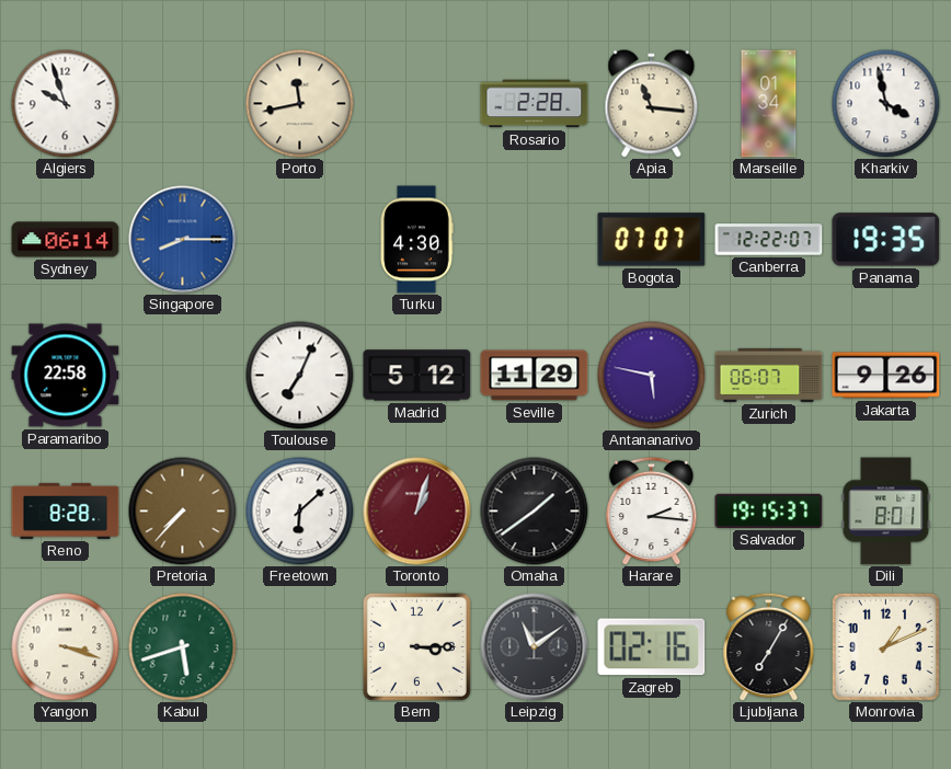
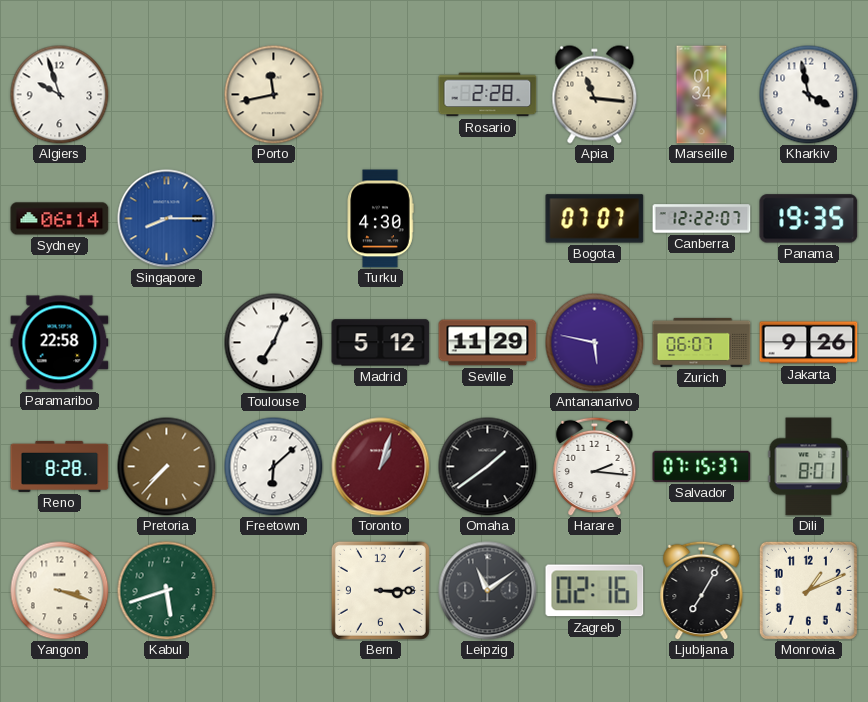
Salvador: 19:15 -> 07:15
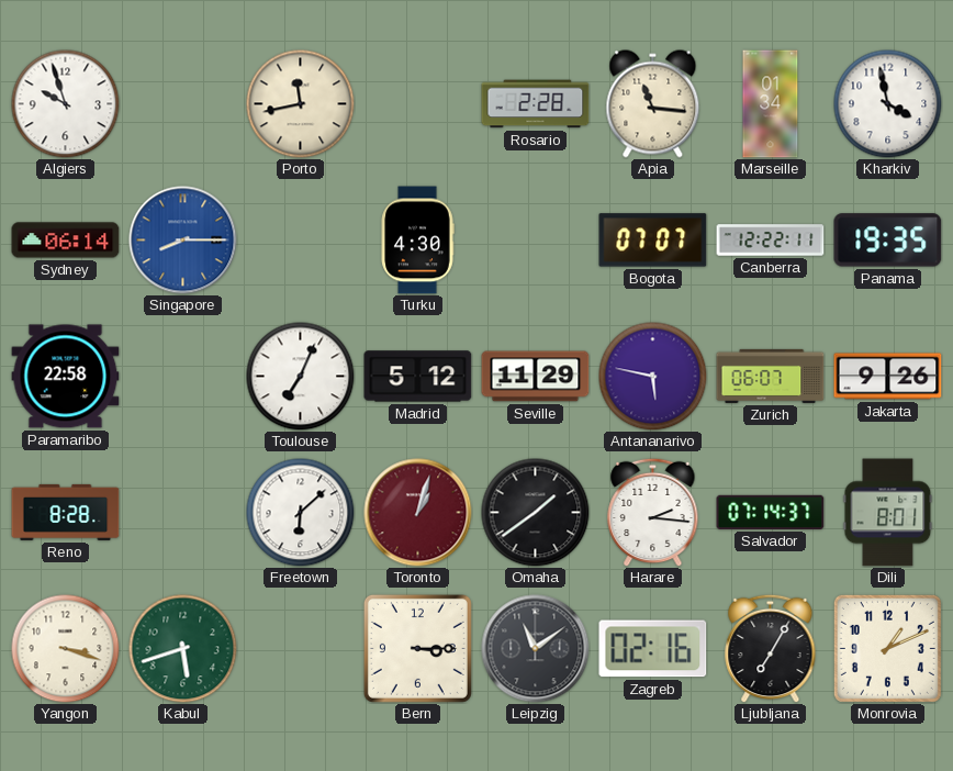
Canberra: 12:22:07 -> 12:22:11
Pretoria: 7:37 -> none
Salvador: 07:15 -> 07:14
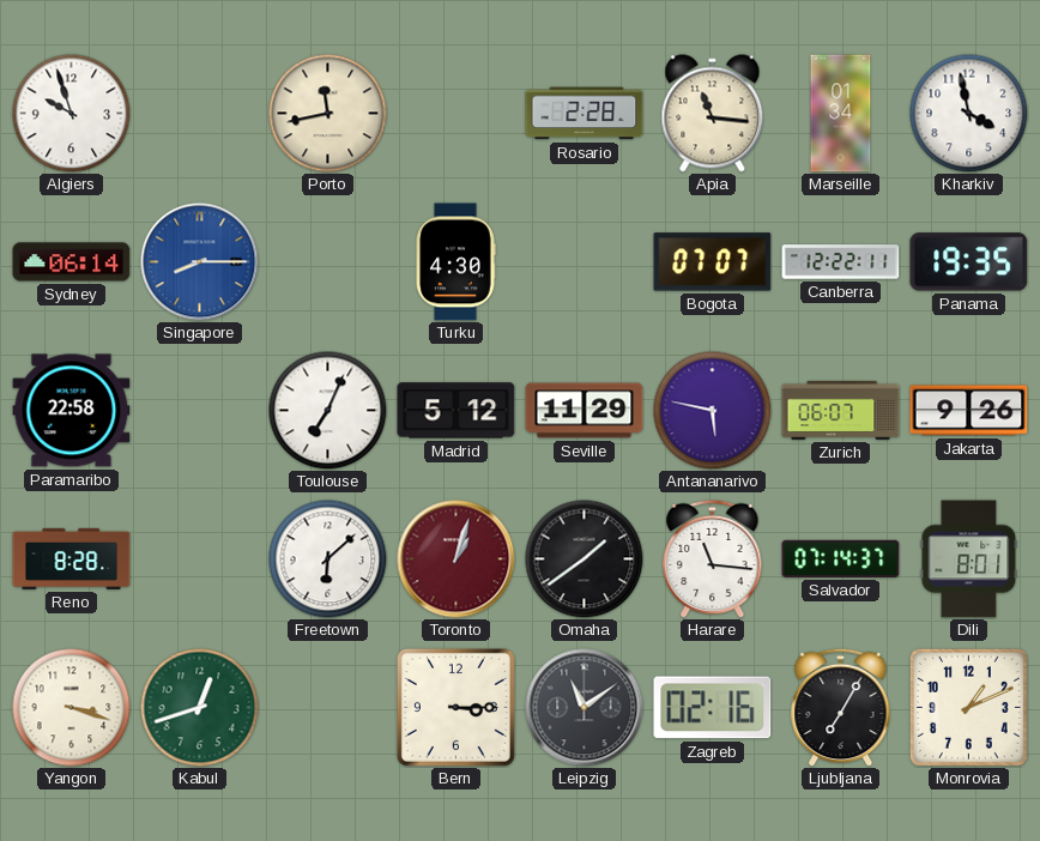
Harare: 2:16 -> 11:16
Kabul: 5:42 -> 12:42
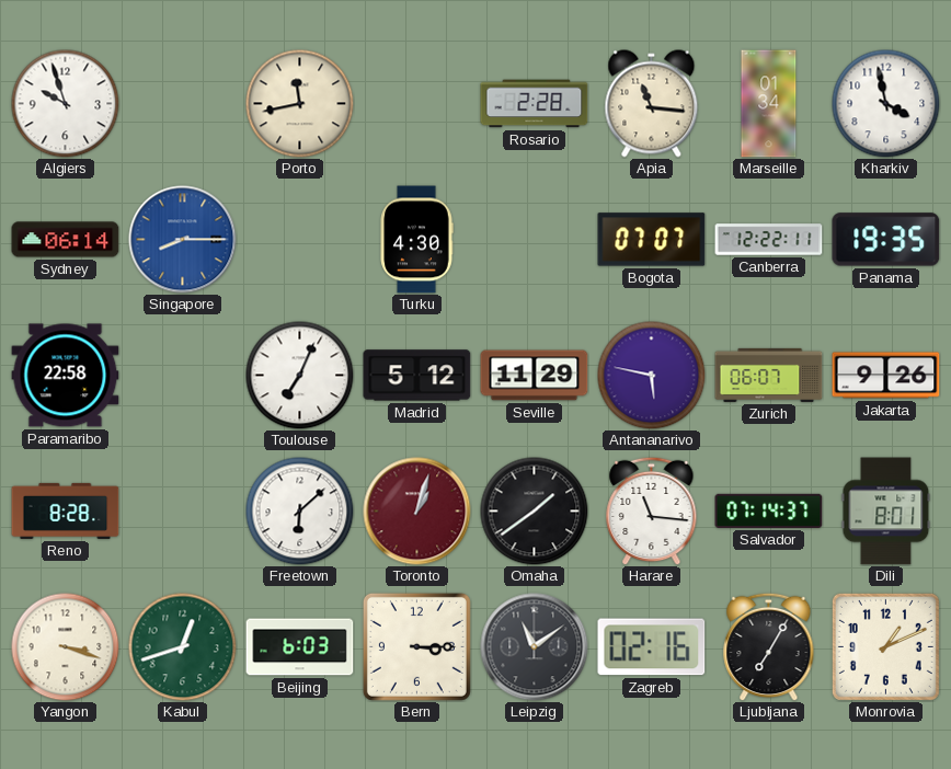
Beijing: none -> 6:03
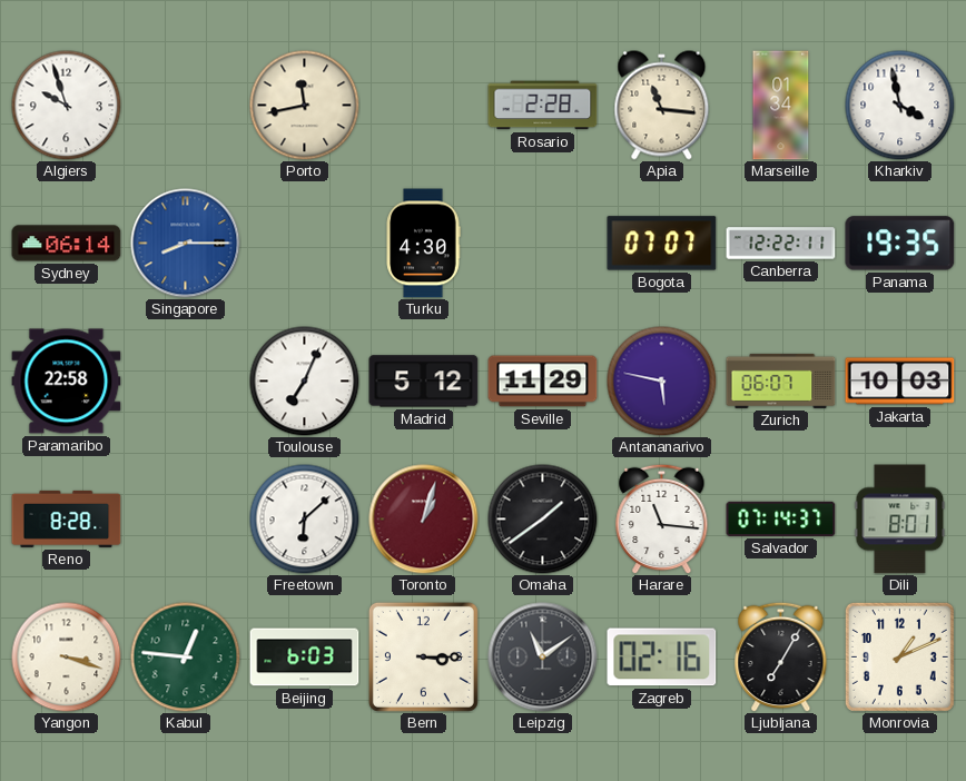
Jakarta: 9:26 -> 10:03
Kabul: 12:42 -> 12:46
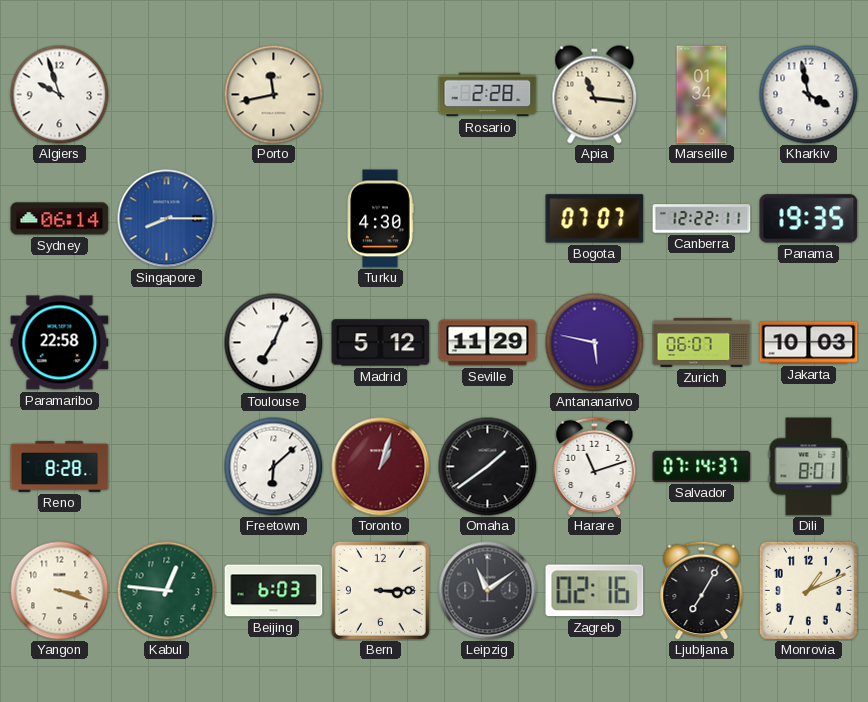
Harare: 11:16 -> 11:12
